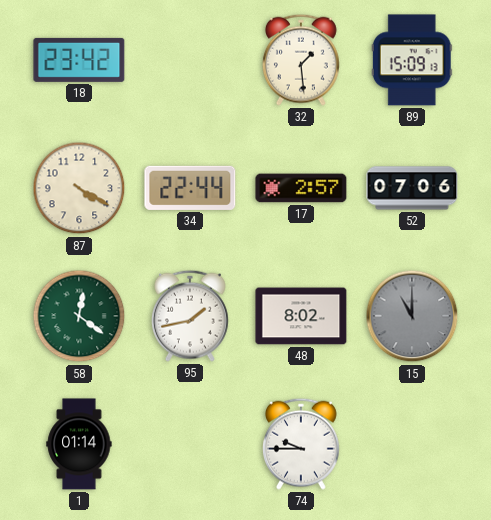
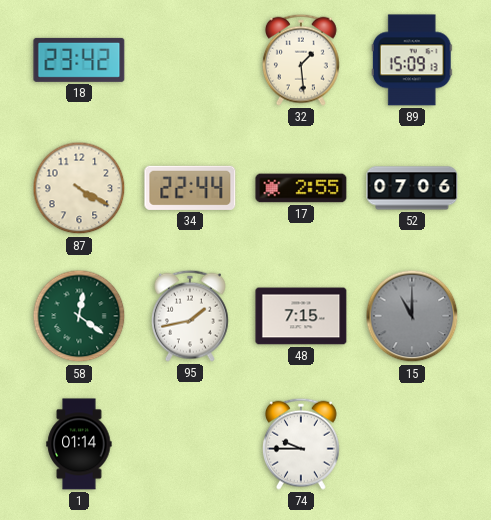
17: 2:57 -> 2:55
48: 8:02 -> 7:15
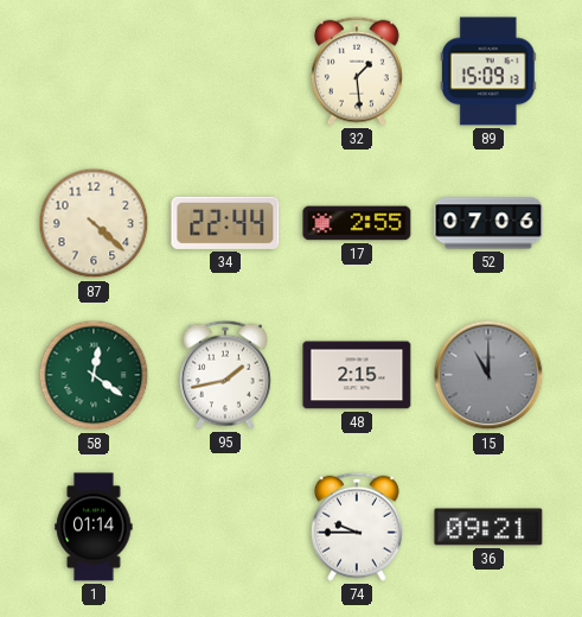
18: 23:42 -> none
87: 4:20 -> 4:22
48: 7:15 -> 2:15
36: none -> 09:21
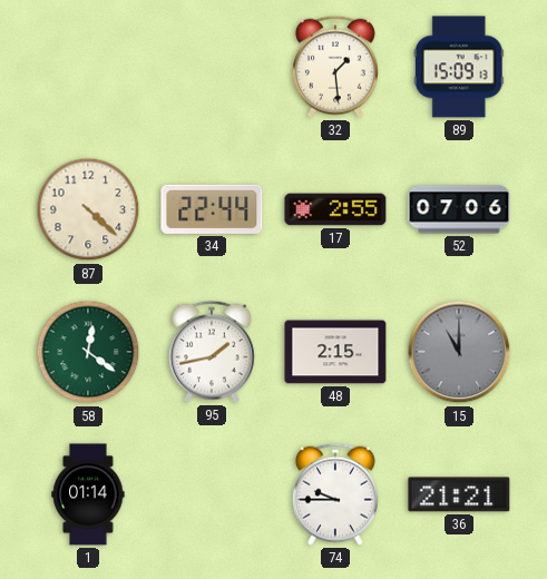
36: 09:21 -> 21:21
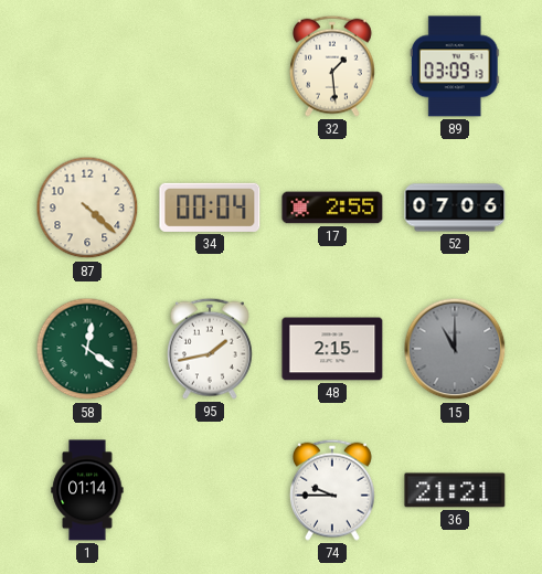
89: 15:09 -> 03:09
34: 22:44 -> 00:04
